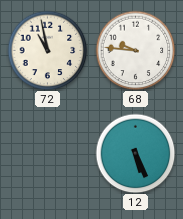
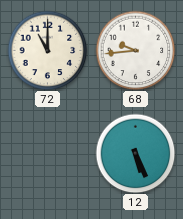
72: 10:58 -> 11:00
68: 9:46 -> 9:44
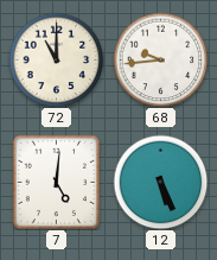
7: none -> 5:01
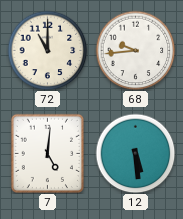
12: 5:26 -> 5:29
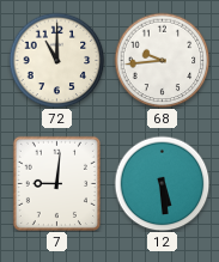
7: 5:01 -> 9:01
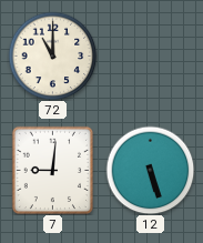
68: 9:44 -> none
12: 5:29 -> 5:27
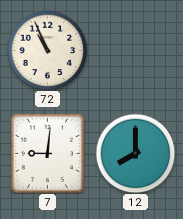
72: 11:00 -> 10:56
12: 5:27 -> 8:00
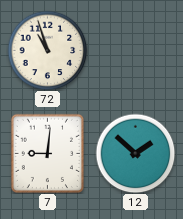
72: 10:56 -> 10:57
12: 8:00 -> 1:52
